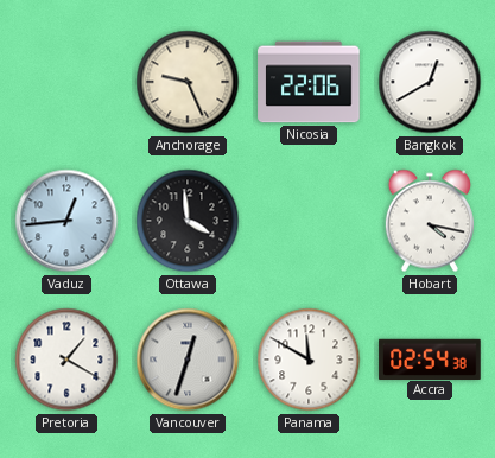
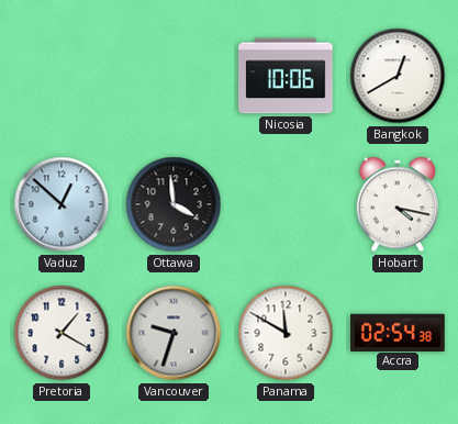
Anchorage: 9:26 -> none
Nicosia: 22:06 -> 10:06
Vaduz: 12:44 -> 12:52
Vancouver: 12:33 -> 9:33
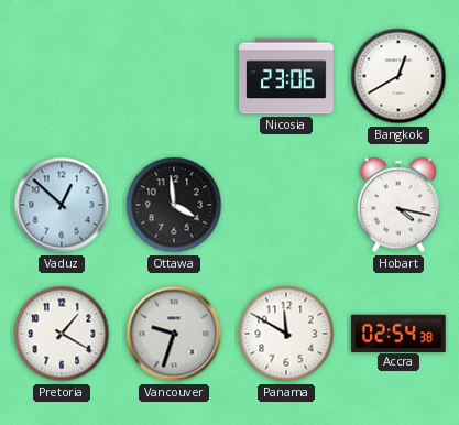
Nicosia: 10:06 -> 23:06
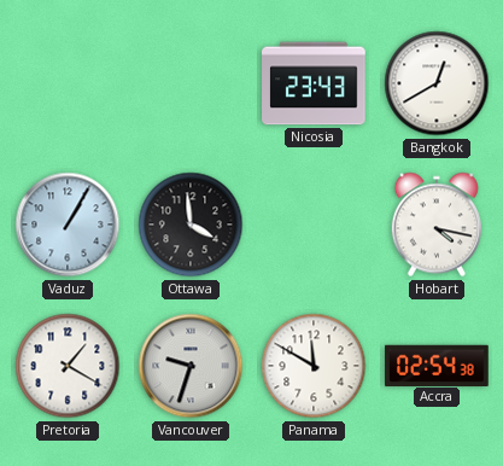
Nicosia: 23:06 -> 23:43
Vaduz: 12:52 -> 1:05
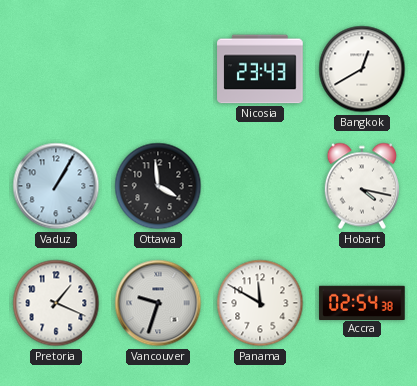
Pretoria: 1:20 -> 1:19
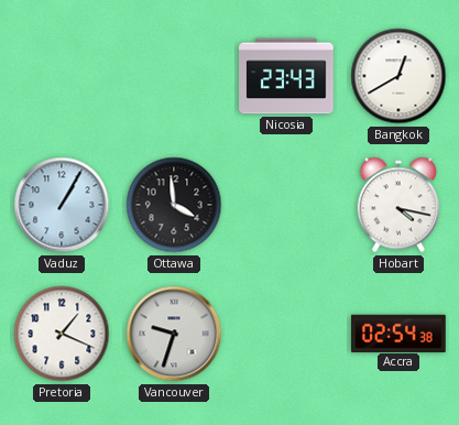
Panama: 11:50 -> none
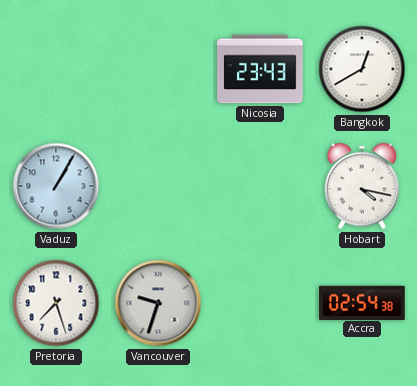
Ottawa: 3:59 -> none
Pretoria: 1:19 -> 7:27
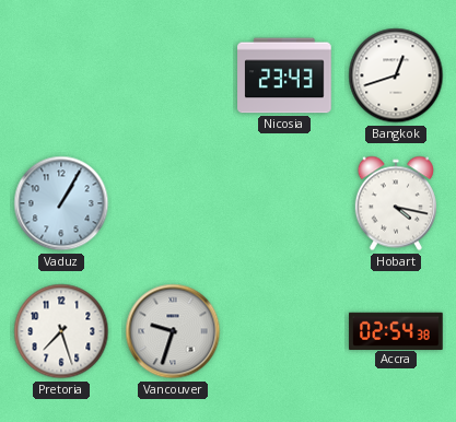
Bangkok: 12:40 -> 12:42
